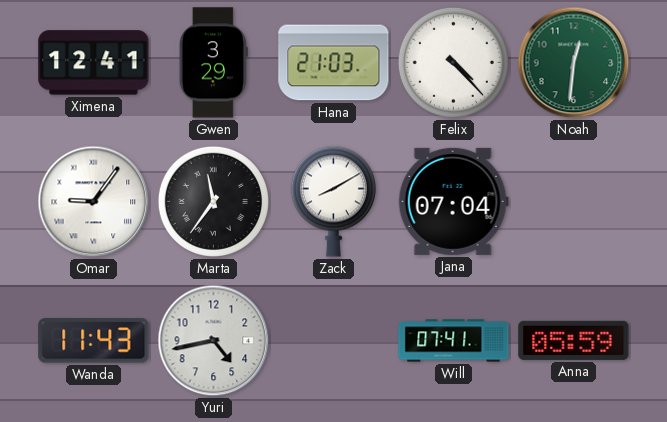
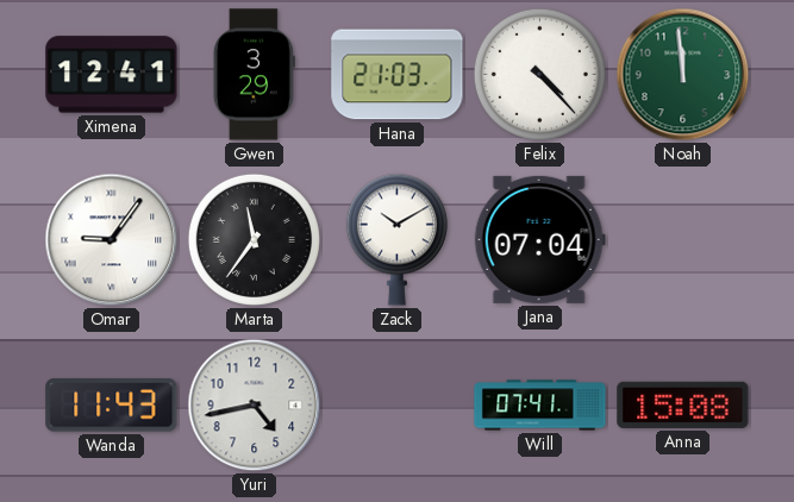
Noah: 12:31 -> 11:59
Zack: 8:10 -> 10:10
Anna: 05:59 -> 15:08
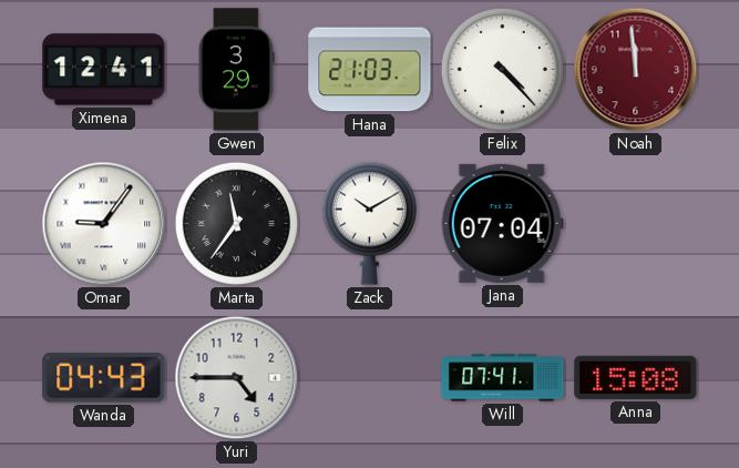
Noah dial: green -> burgundy
Wanda: 11:43 -> 04:43
Yuri: 4:43 -> 4:45
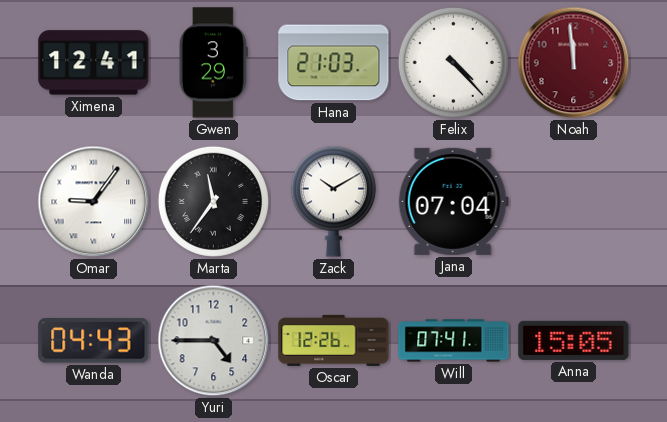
Oscar: none -> 12:26
Anna: 15:08 -> 15:05
